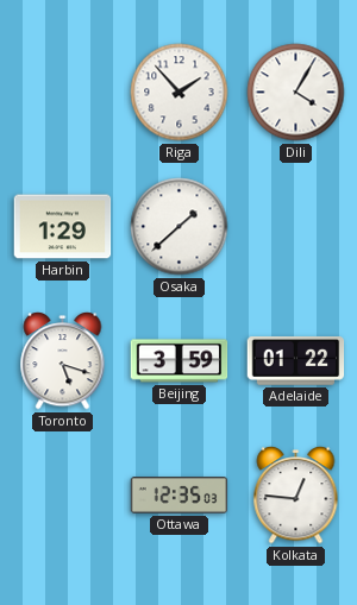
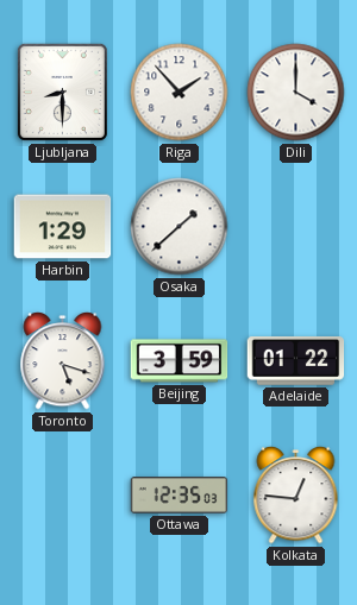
Ljubljana: none -> 8:30
Dili: 4:05 -> 4:00
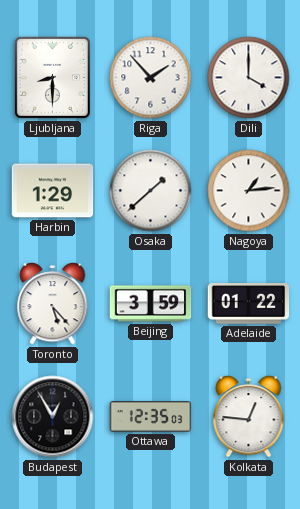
Nagoya: none -> 1:14
Toronto: 5:18 -> 5:23
Budapest: none -> 12:55
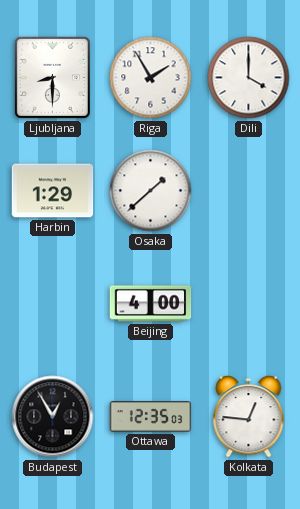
Riga: 1:53 -> 1:55
Nagoya: 1:14 -> none
Toronto: 5:23 -> none
Beijing: 3:59 -> 4:00
Adelaide: 01:22 -> none
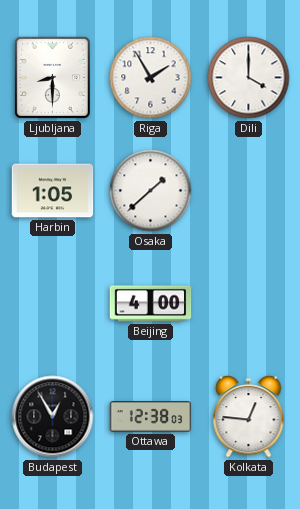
Harbin: 1:29 -> 1:05
Ottawa: 12:35 -> 12:38
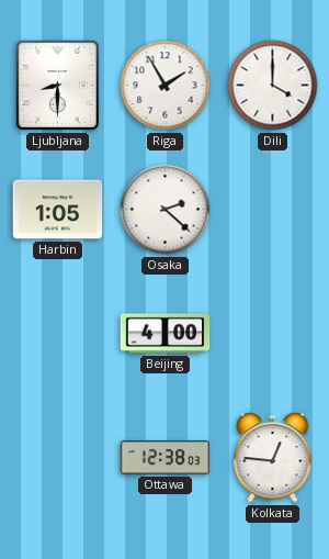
Osaka: 1:38 -> 2:22
Budapest: 12:55 -> none
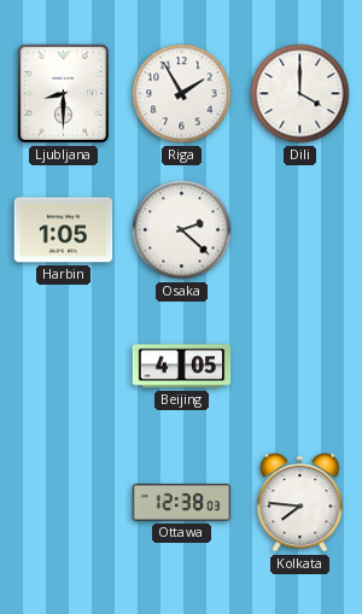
Beijing: 4:00 -> 4:05
Kolkata: 12:46 -> 7:46
